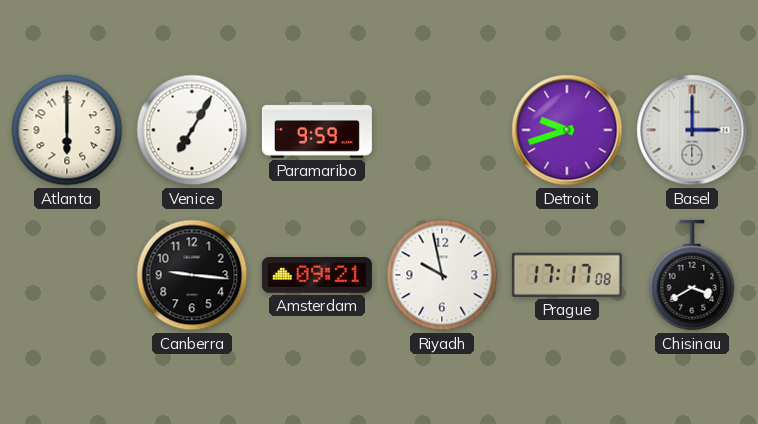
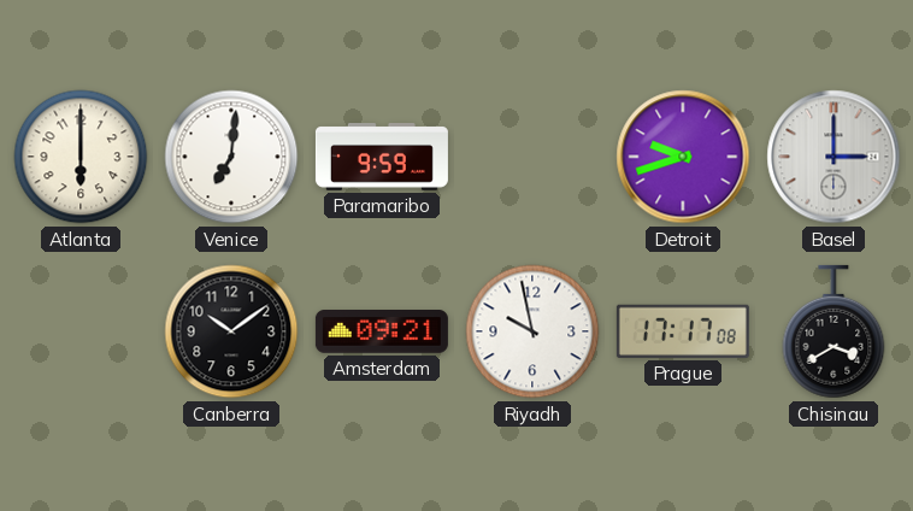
Venice: 7:05 -> 7:01
Canberra: 9:16 -> 10:09
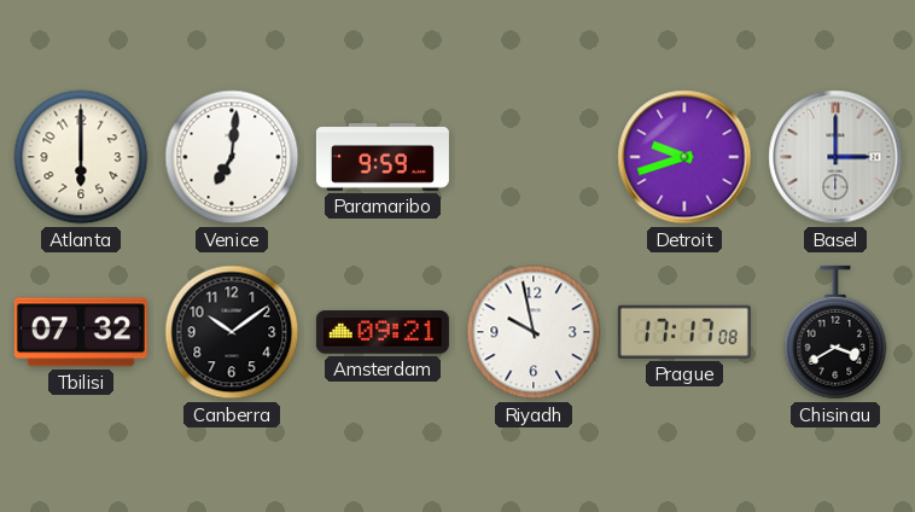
Tbilisi: none -> 07:32
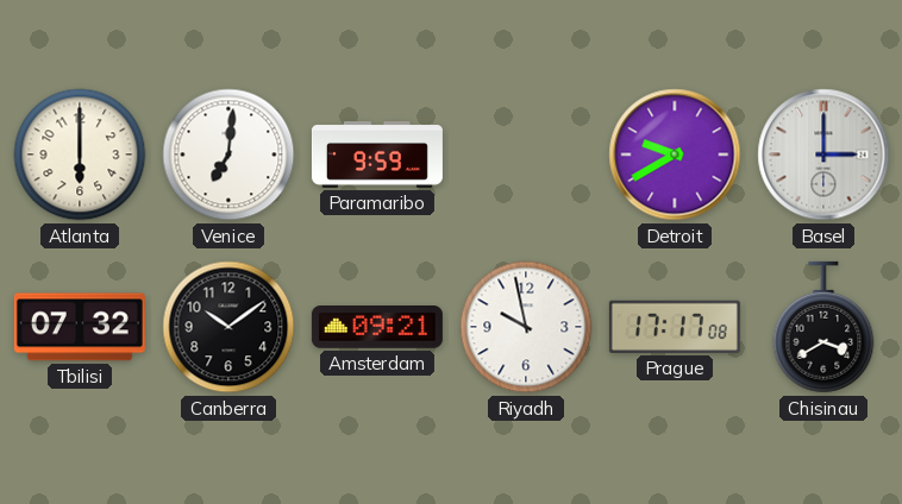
Detroit: 9:42 -> 9:40
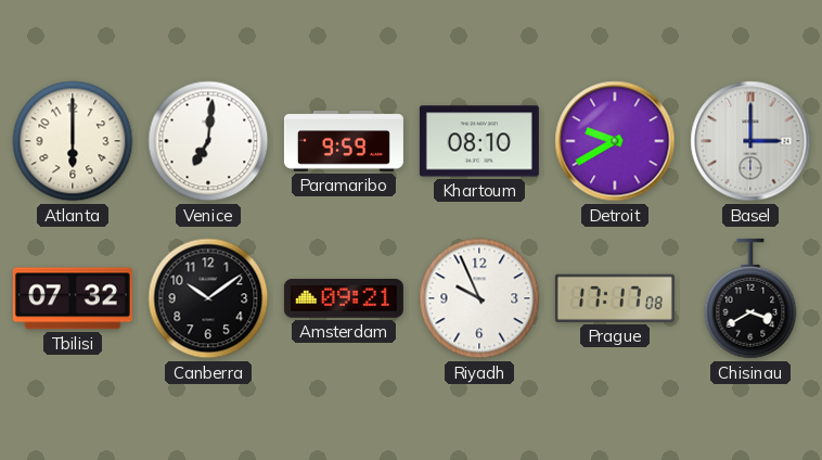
Khartoum: none -> 08:10
Riyadh: 9:58 -> 9:56
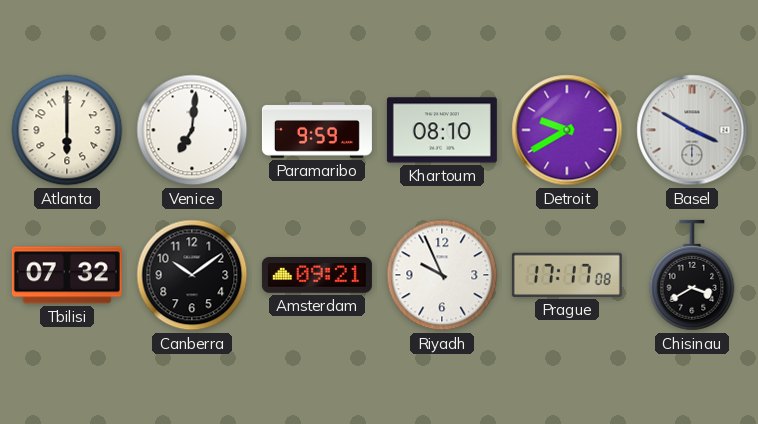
Basel: 3:00 -> 3:50
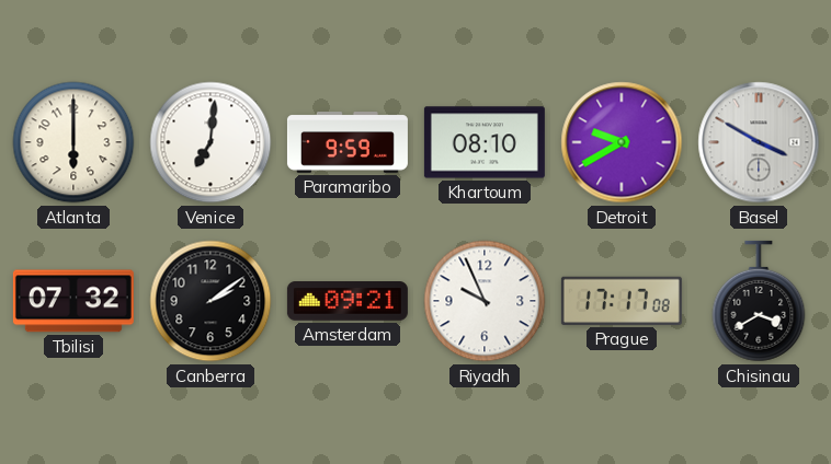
Canberra: 10:09 -> 2:09
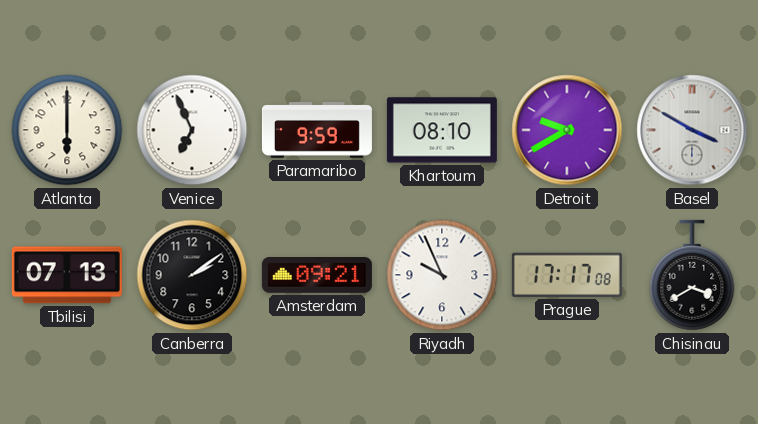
Venice: 7:01 -> 6:56
Tbilisi: 07:32 -> 07:13
